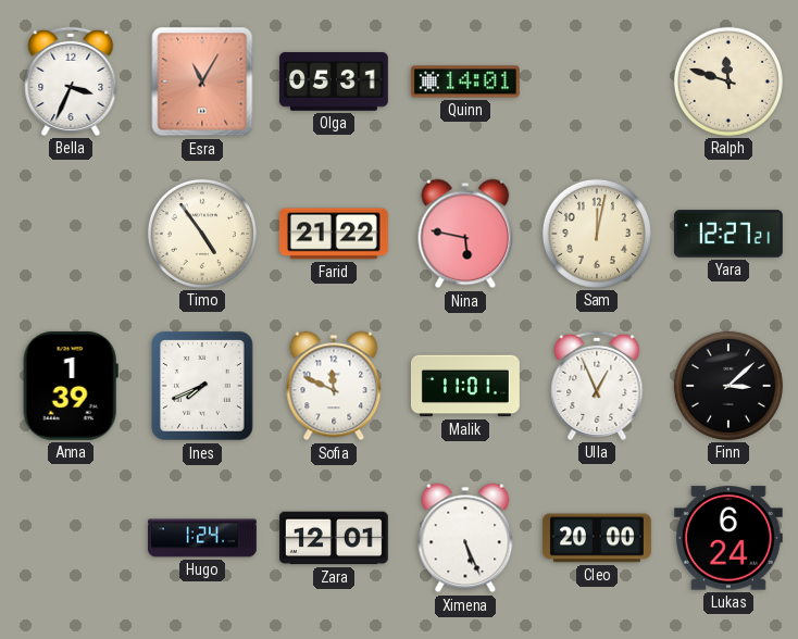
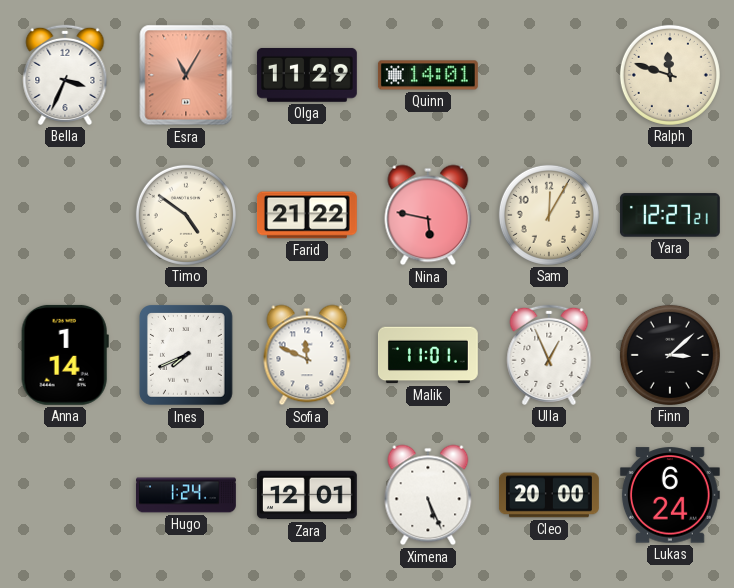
Olga: 05:31 -> 11:29
Timo: 4:54 -> 4:51
Sam: 12:02 -> 12:05
Anna: 1:39 -> 1:14
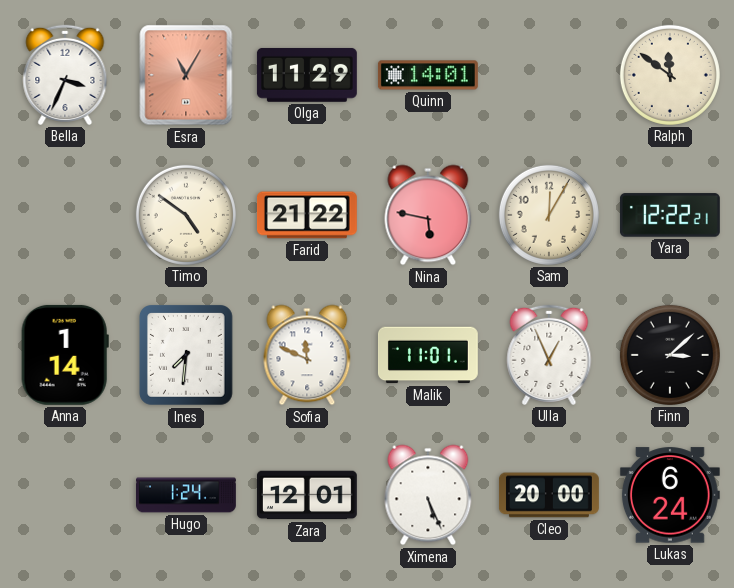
Ralph: 11:48 -> 11:51
Yara: 12:27 -> 12:22
Ines: 7:41 -> 7:31
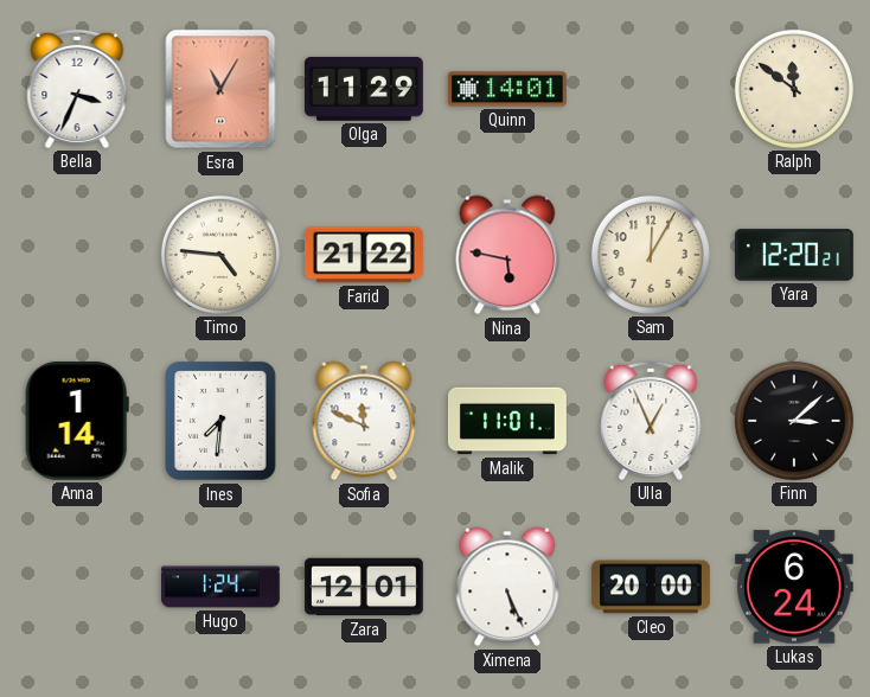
Timo: 4:51 -> 4:46
Yara: 12:22 -> 12:20
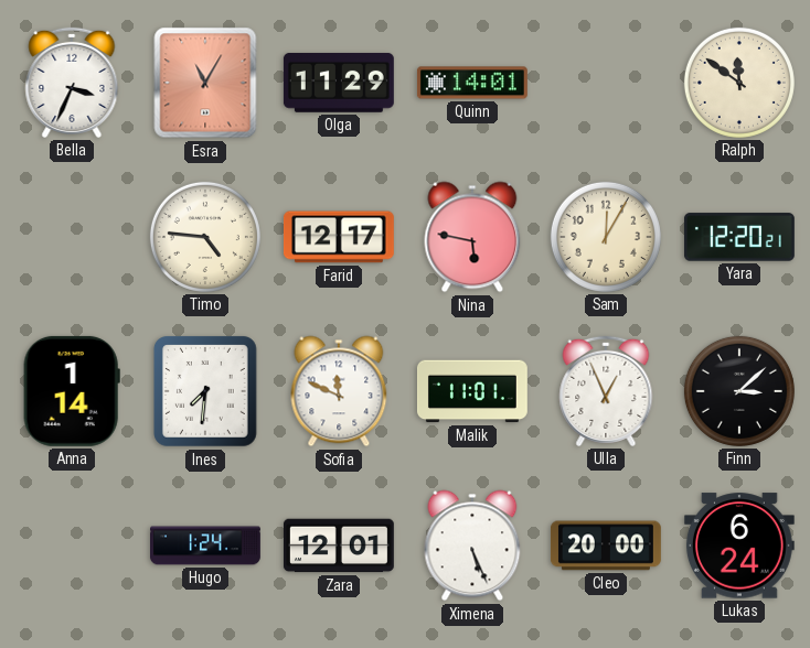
Farid: 21:22 -> 12:17
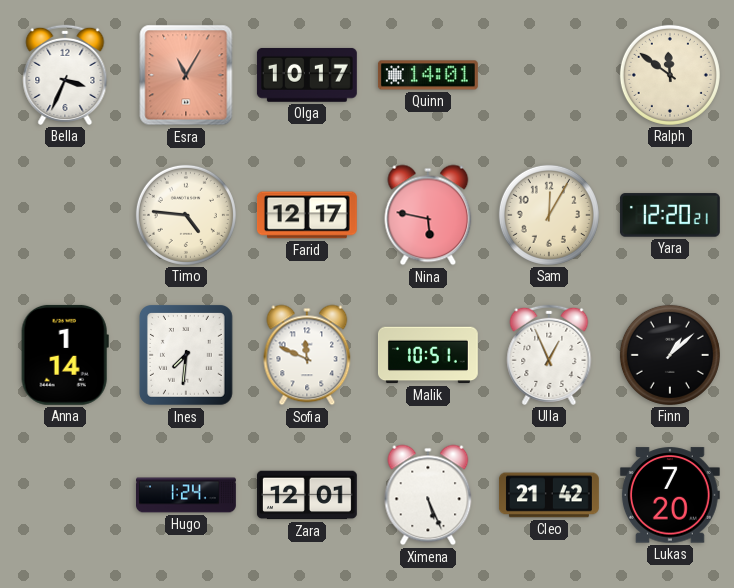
Olga: 11:29 -> 10:17
Malik: 11:01 -> 10:51
Finn: 3:08 -> 1:08
Cleo: 20:00 -> 21:42
Lukas: 6:24 -> 7:20
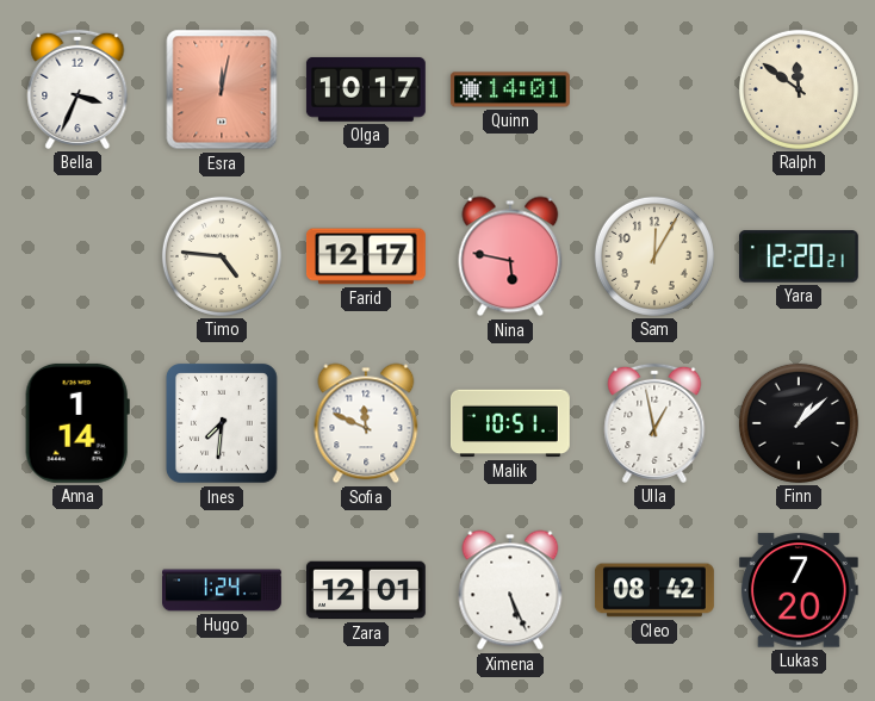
Esra: 11:05 -> 12:02
Ulla: 12:56 -> 12:58
Cleo: 21:42 -> 08:42
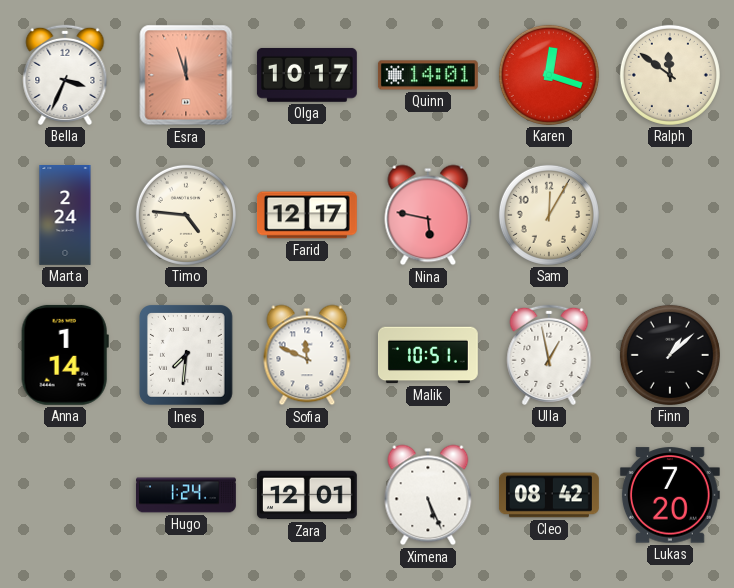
Esra: 12:02 -> 11:57
Karen: none -> 12:18
Marta: none -> 2:24
Yara: 12:20 -> none
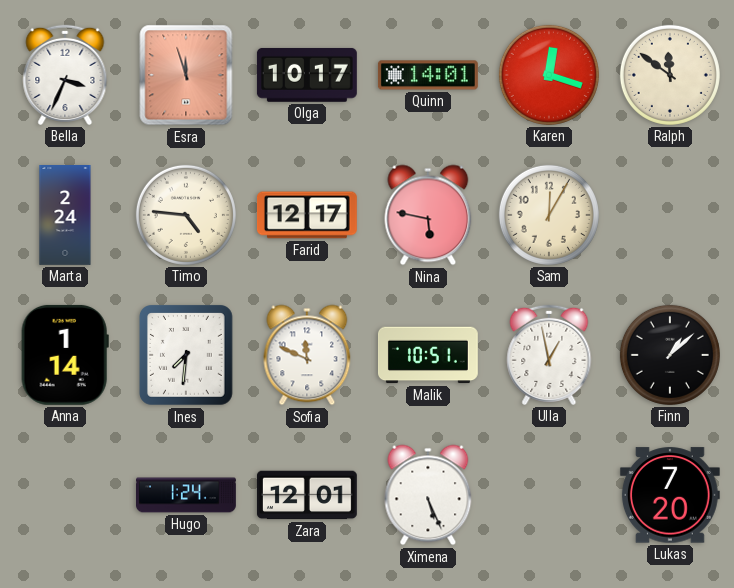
Cleo: 08:42 -> none
